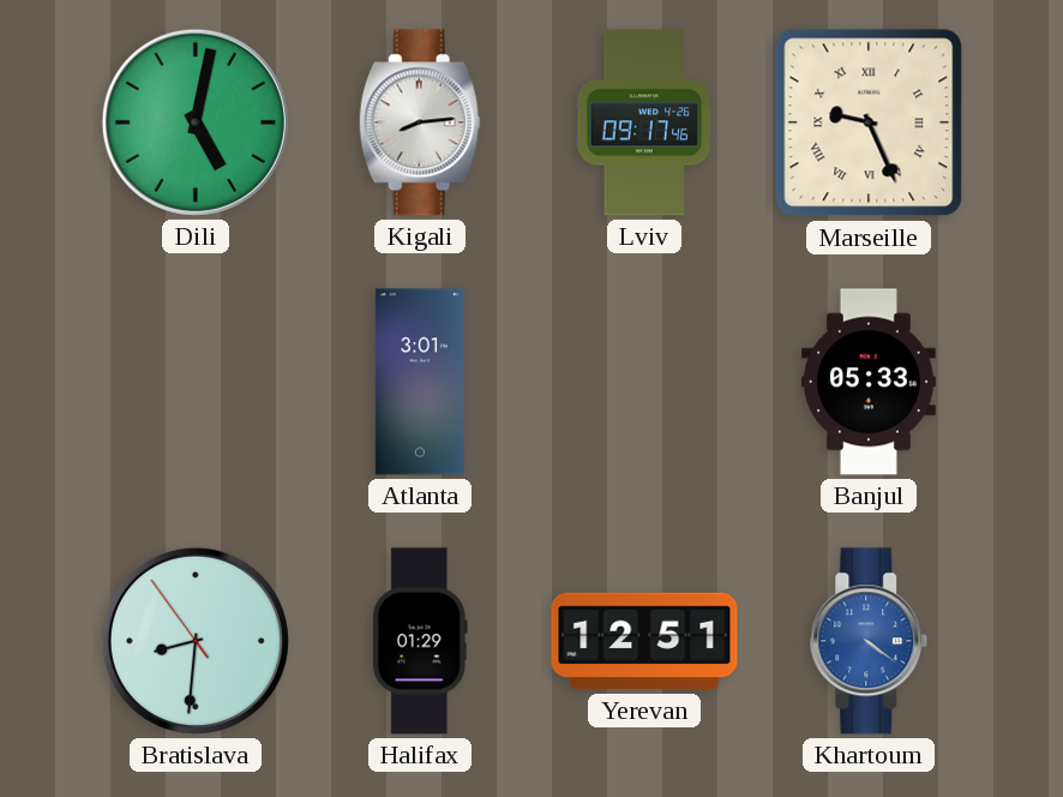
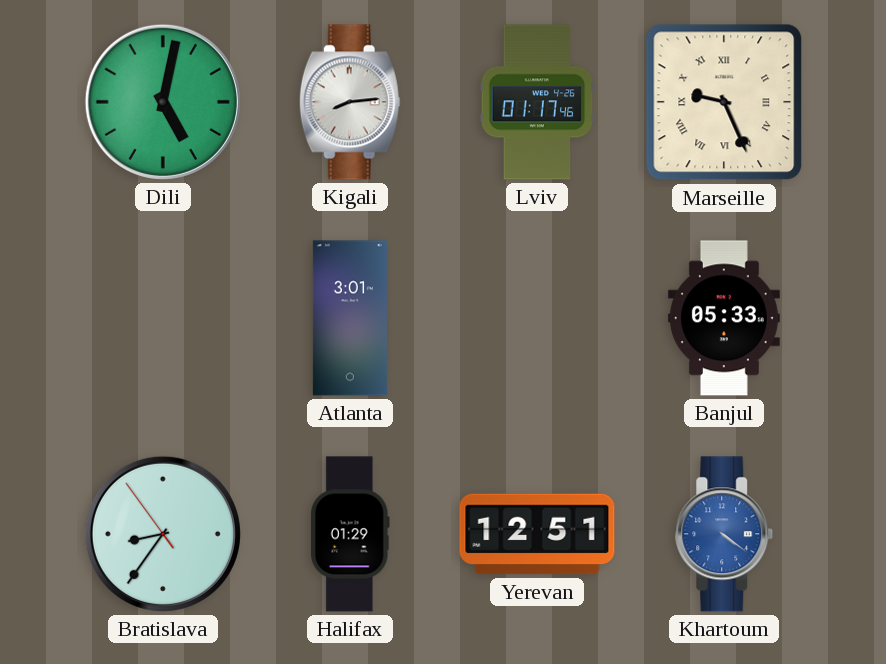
Lviv: 09:17 -> 01:17
Bratislava: 8:30 -> 8:35
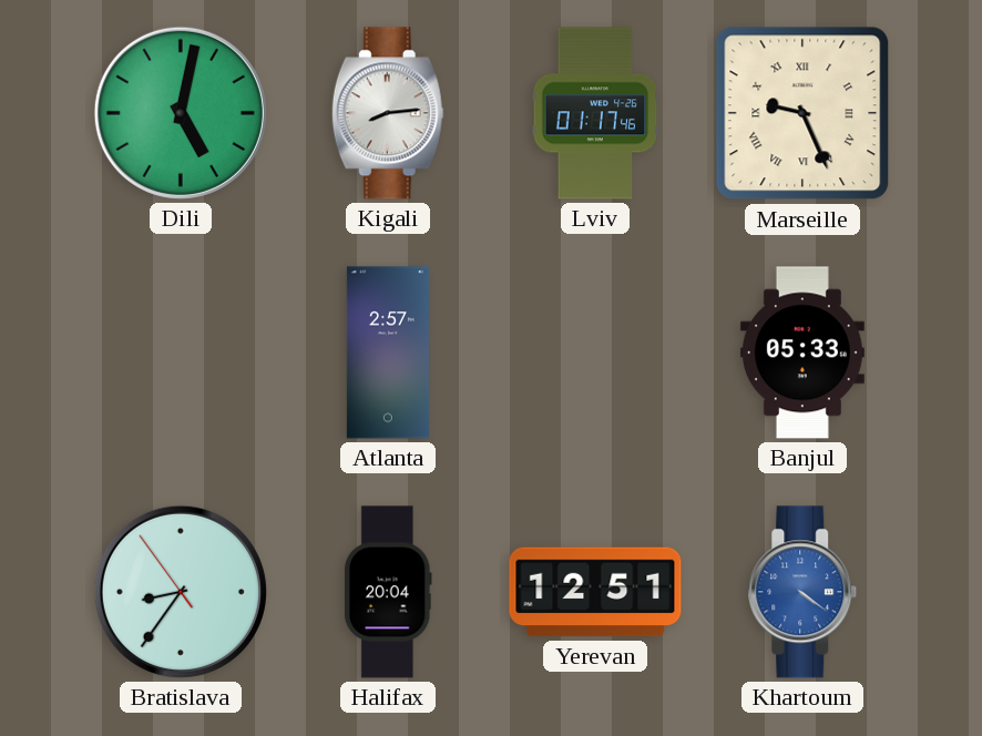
Atlanta: 3:01 -> 2:57
Halifax: 01:29 -> 20:04
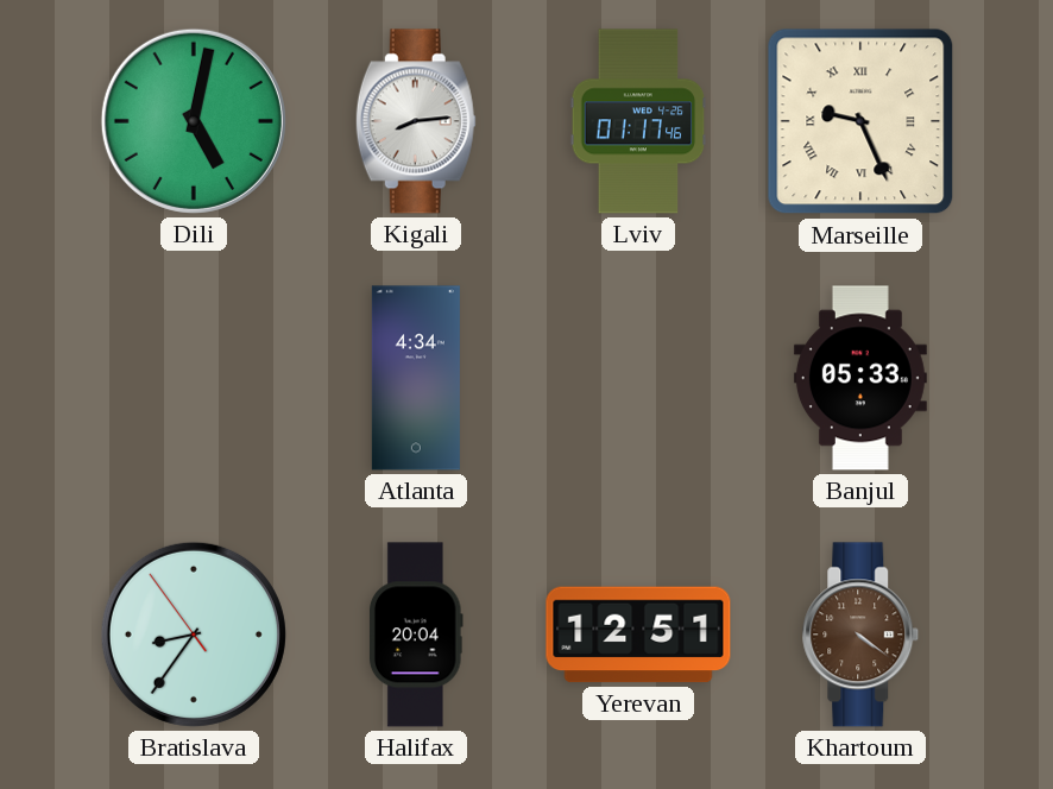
Atlanta: 2:57 -> 4:34
Khartoum dial: blue -> brown
